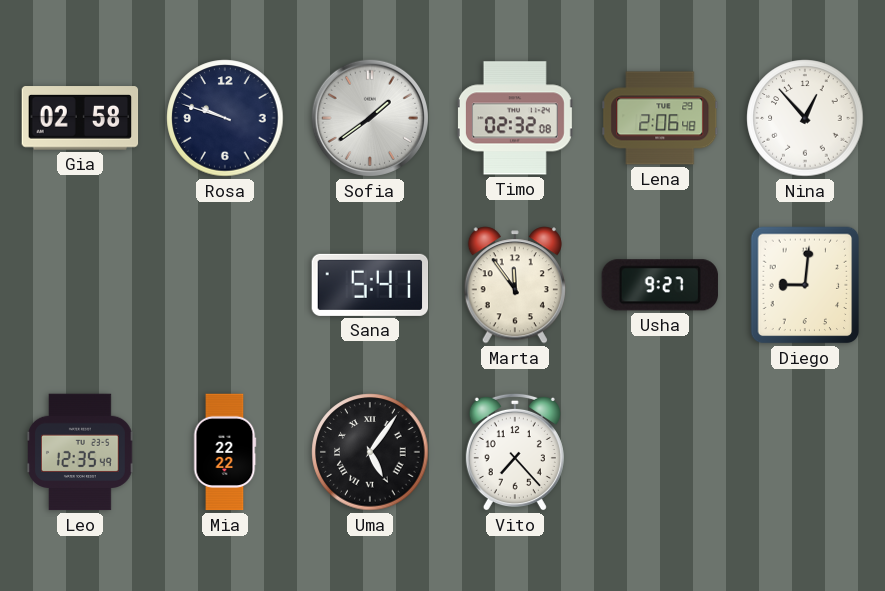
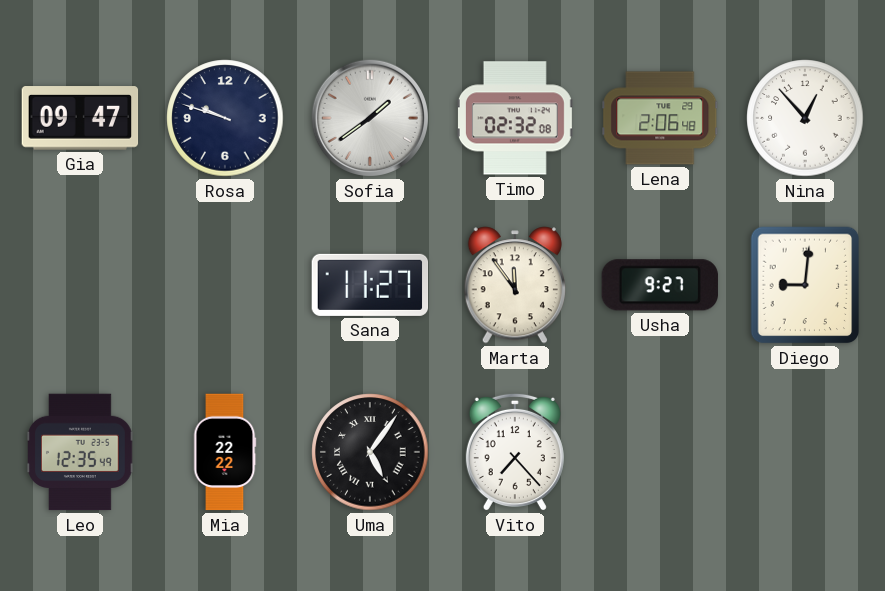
Gia: 02:58 -> 09:47
Sana: 5:41 -> 11:27
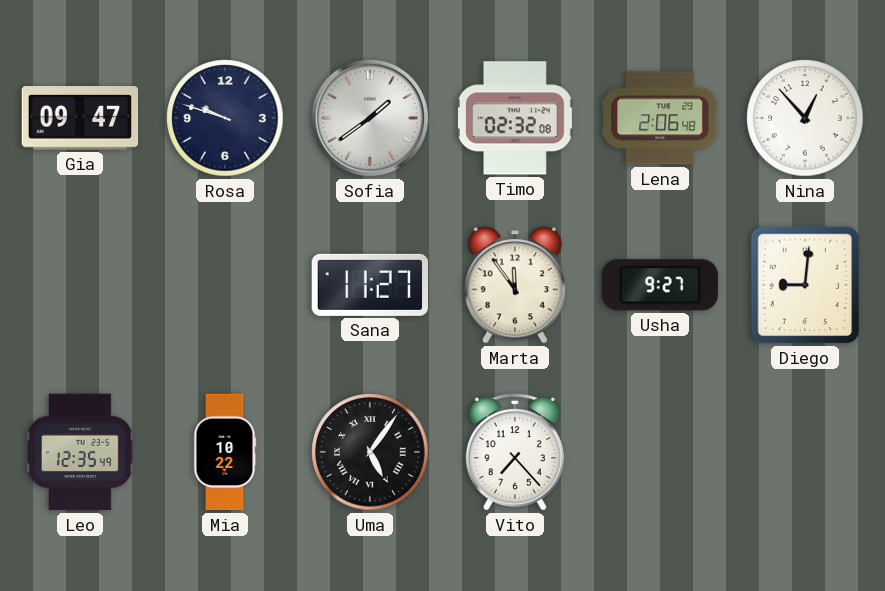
Mia: 22:22 -> 10:22
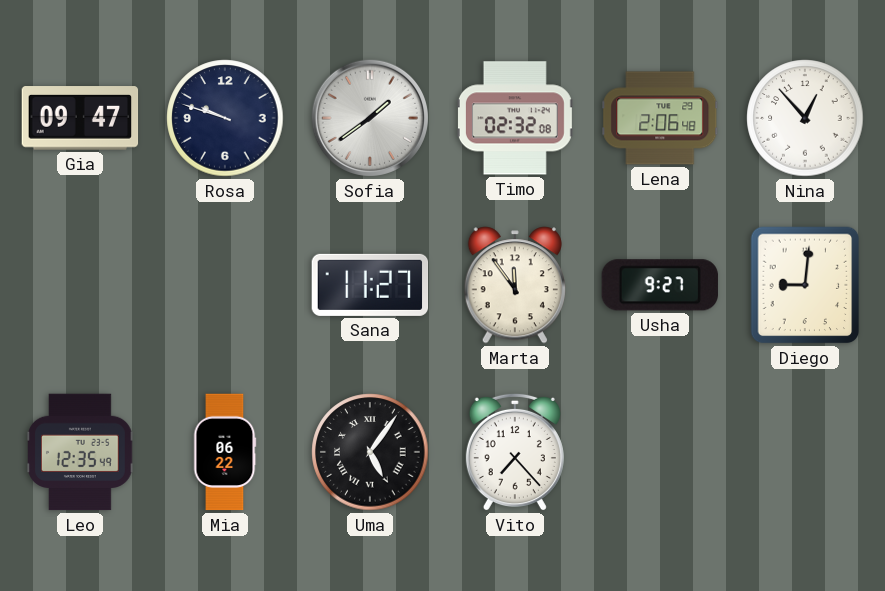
Mia: 10:22 -> 06:22
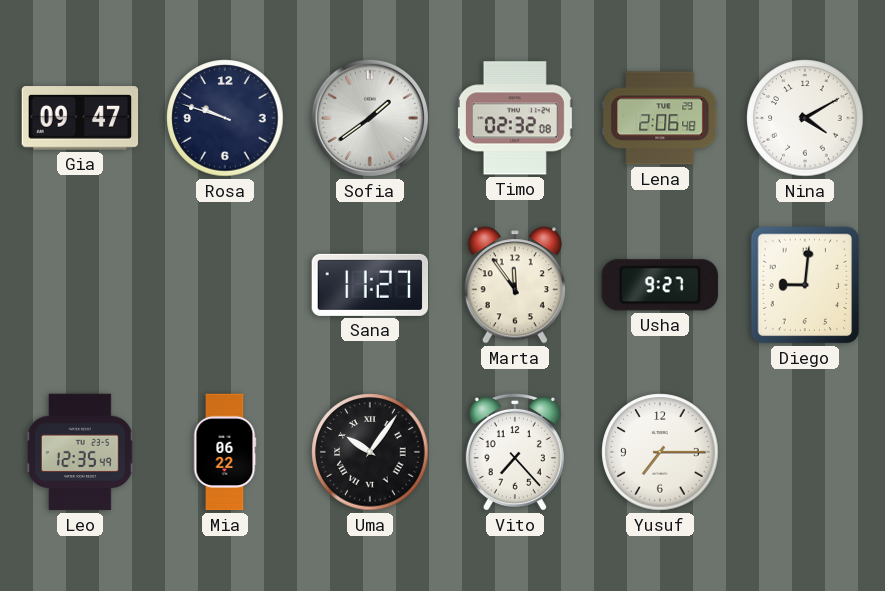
Nina: 12:53 -> 4:10
Uma: 5:06 -> 10:06
Yusuf: none -> 7:15
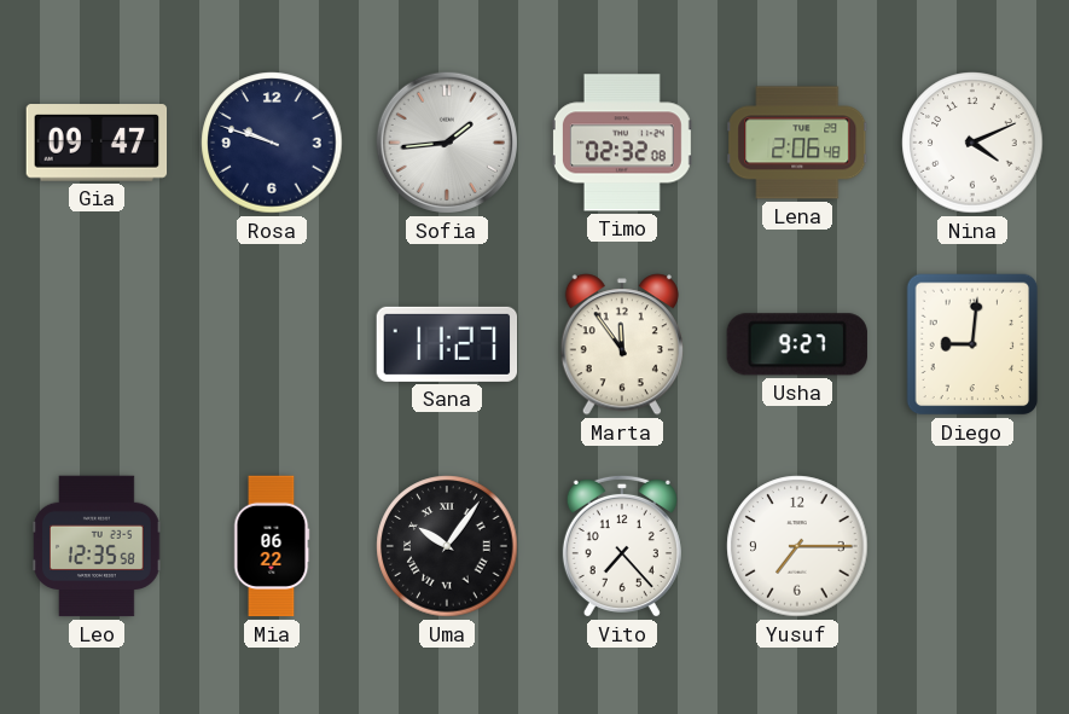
Sofia: 1:39 -> 1:44
Nina: 4:10 -> 4:11
Leo: 12:35:49 -> 12:35:58
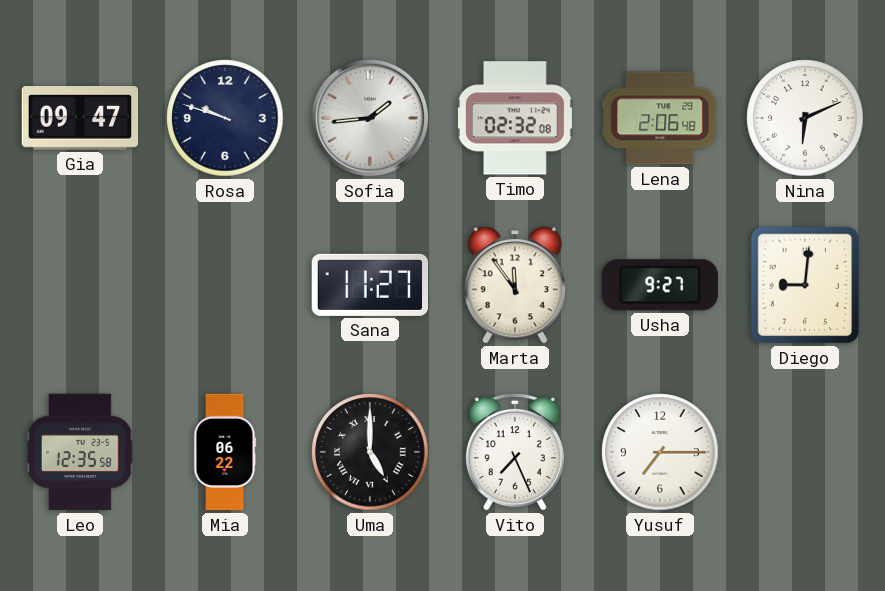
Nina: 4:11 -> 6:11
Uma: 10:06 -> 5:00
Vito: 7:23 -> 7:26
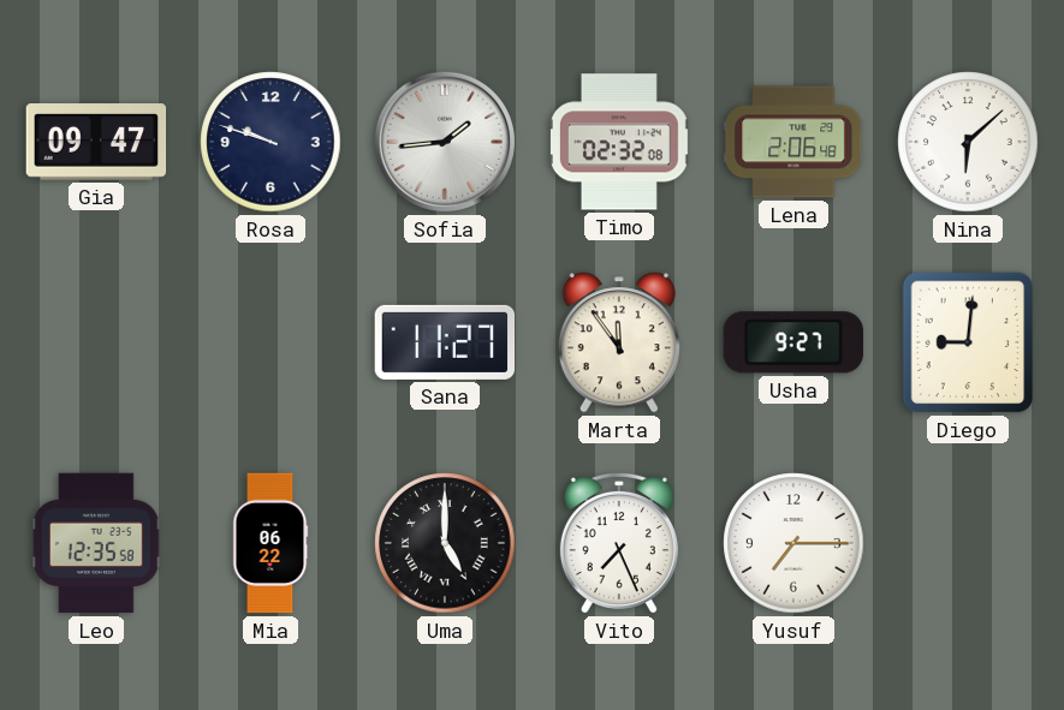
Nina: 6:11 -> 6:08
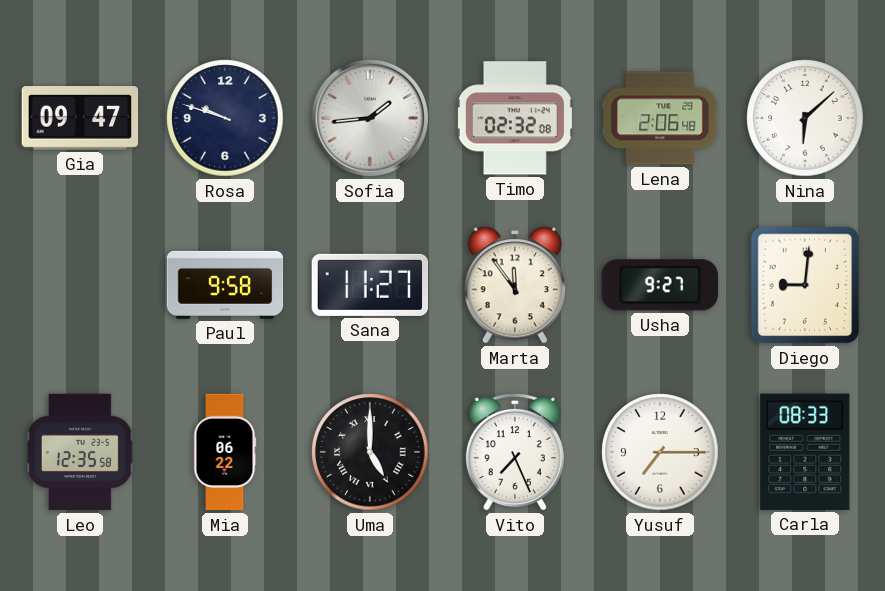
Paul: none -> 9:58
Carla: none -> 08:33
